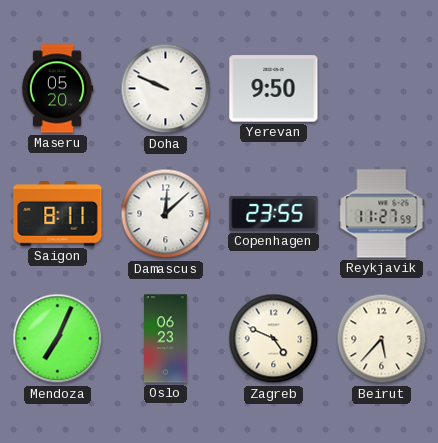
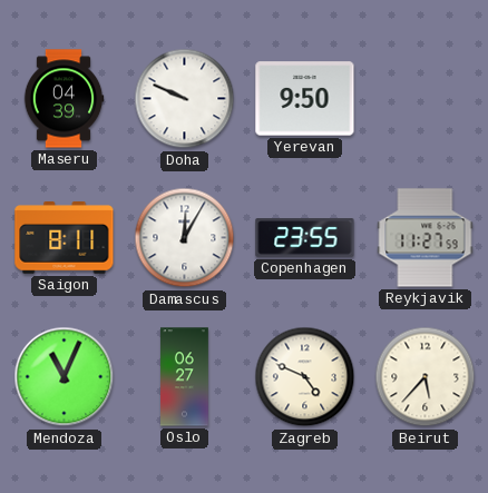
Maseru: 05:20 -> 04:39
Damascus: 12:08 -> 12:05
Mendoza: 7:04 -> 11:04
Oslo: 06:23 -> 06:27
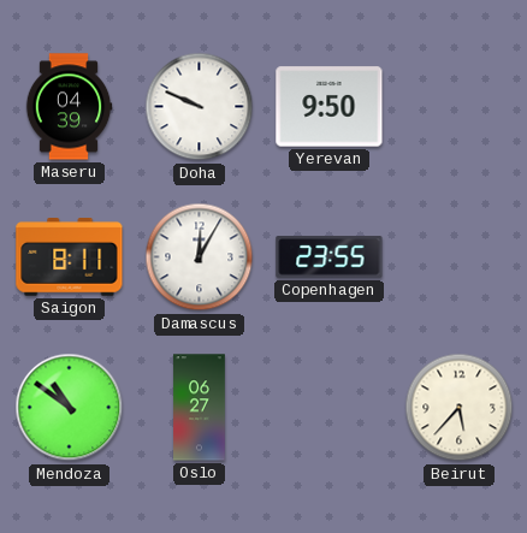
Reykjavik: 11:27 -> none
Mendoza: 11:04 -> 10:51
Zagreb: 4:49 -> none
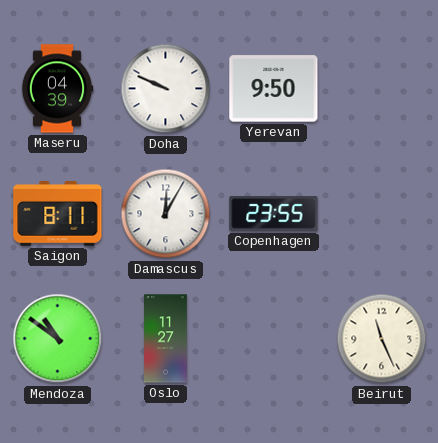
Oslo: 06:27 -> 11:27
Beirut: 5:37 -> 11:26
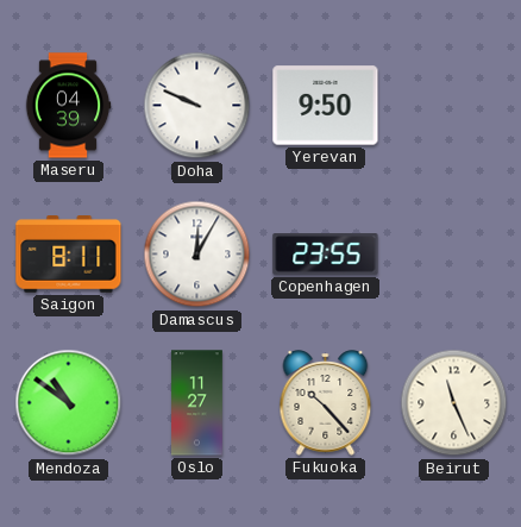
Fukuoka: none -> 10:23
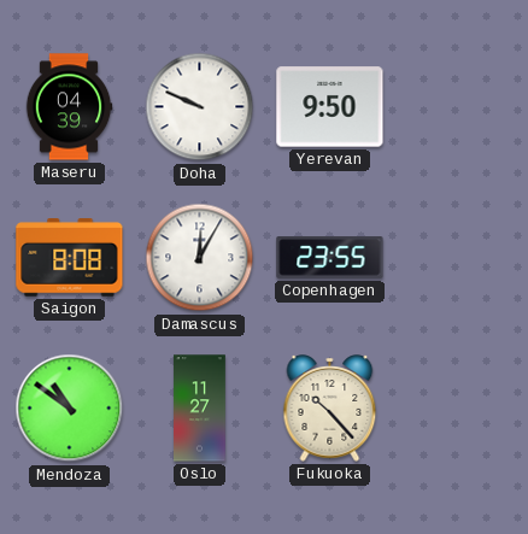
Saigon: 8:11 -> 8:08
Beirut: 11:26 -> none
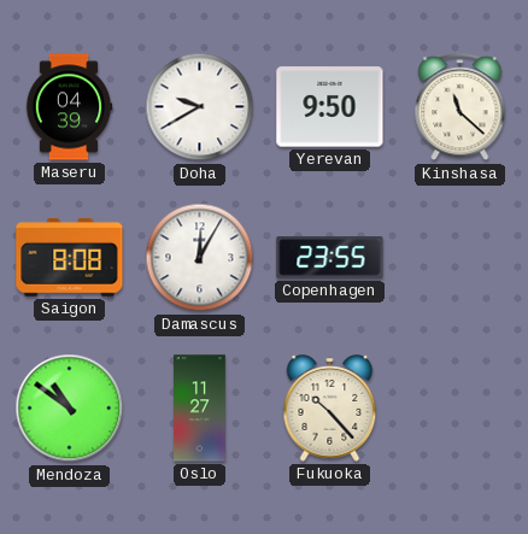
Doha: 9:49 -> 9:40
Kinshasa: none -> 11:22
